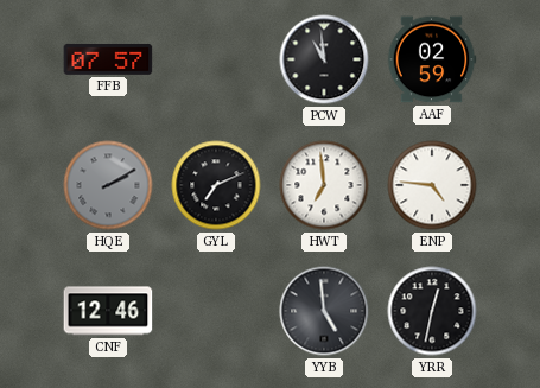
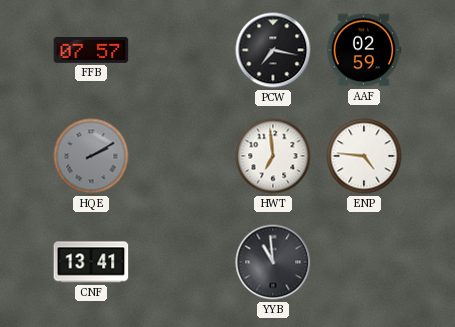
PCW: 10:59 -> 7:17
GYL: 7:11 -> none
CNF: 12:46 -> 13:41
YYB: 4:59 -> 10:59
YRR: 12:32 -> none
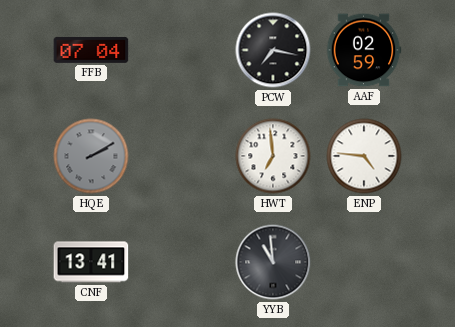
FFB: 07:57 -> 07:04
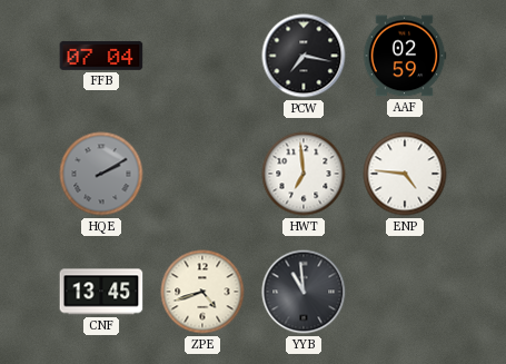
CNF: 13:41 -> 13:45
ZPE: none -> 4:42
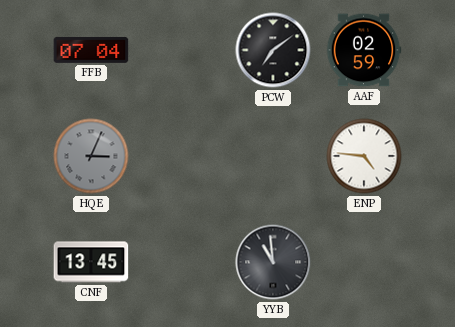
PCW: 7:17 -> 7:09
HQE: 2:10 -> 3:04
HWT: 6:59 -> none
ZPE: 4:42 -> none
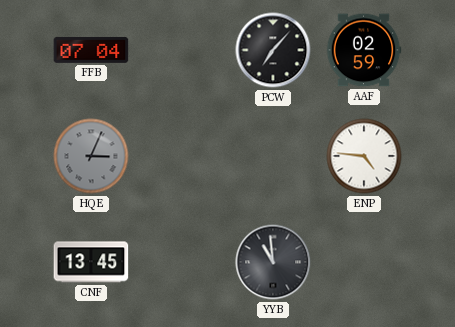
PCW: 7:09 -> 7:07
